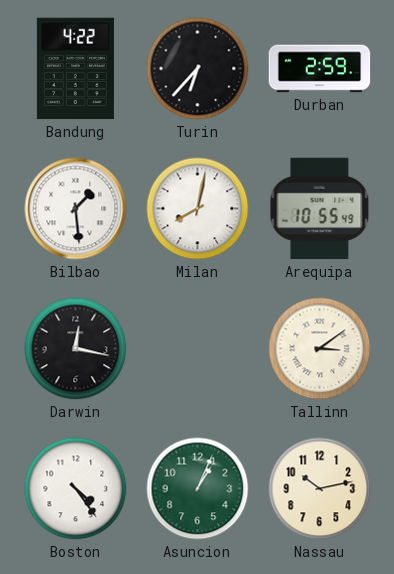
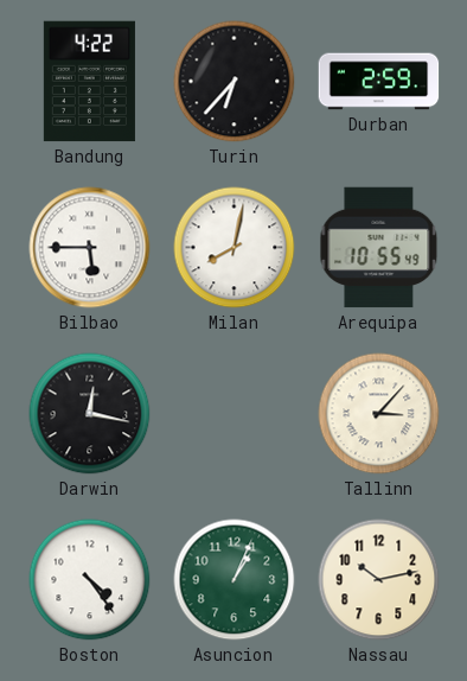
Bilbao: 1:29 -> 5:45
Tallinn: 3:09 -> 3:07
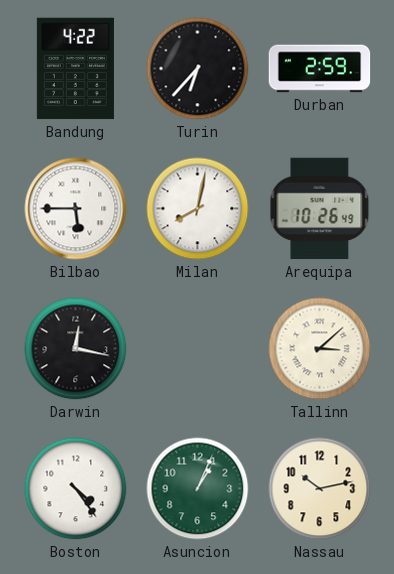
Arequipa: 10:55 -> 10:26
Tallinn: 3:07 -> 3:08
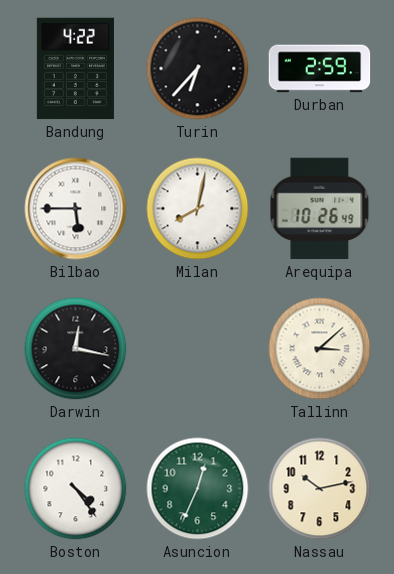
Asuncion: 1:04 -> 12:34
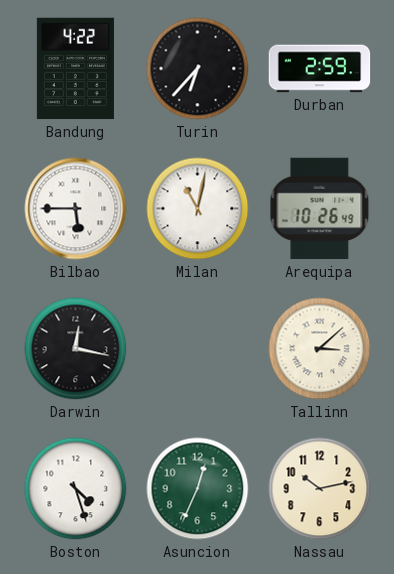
Milan: 8:02 -> 11:02
Boston: 4:24 -> 4:27
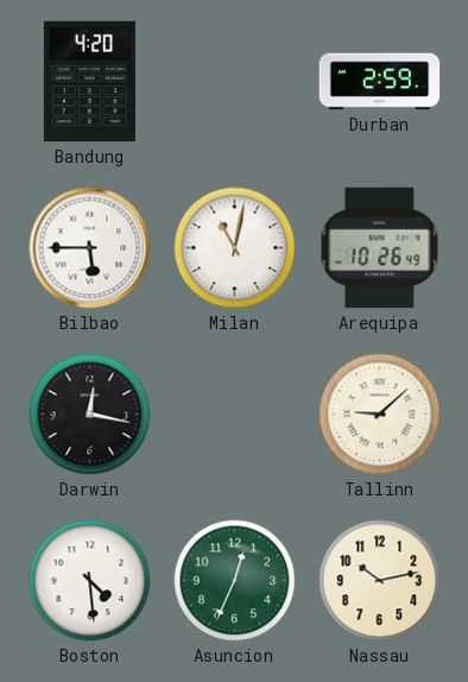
Bandung: 4:22 -> 4:20
Turin: 6:37 -> none
Tallinn: 3:08 -> 9:08
Boston: 4:27 -> 4:29
